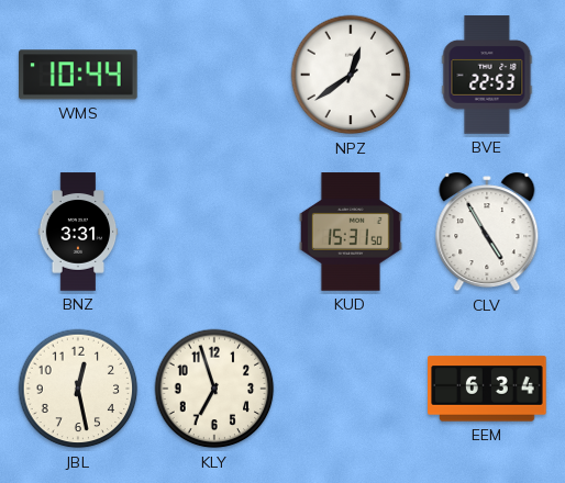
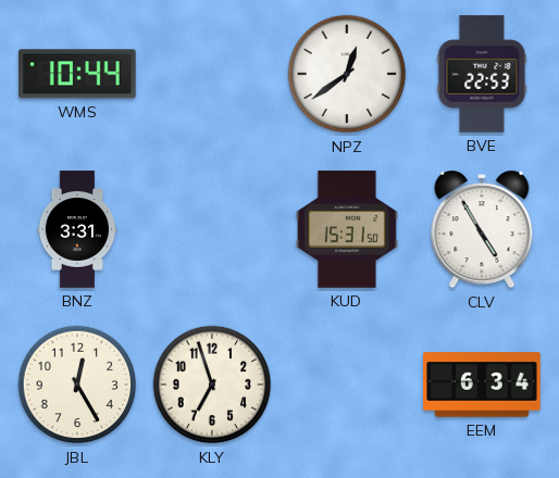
JBL: 12:28 -> 12:25
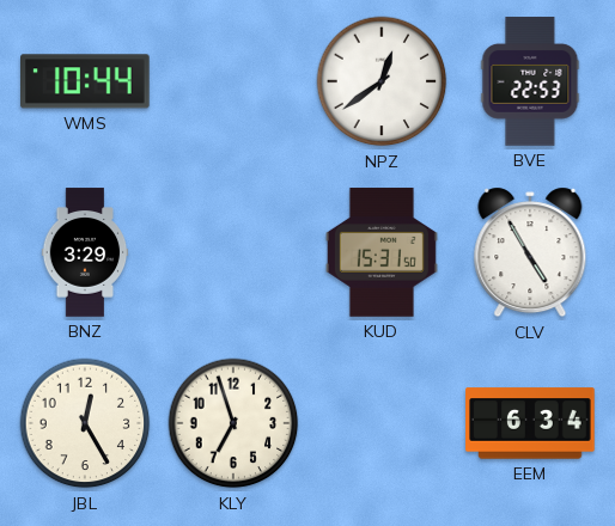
BNZ: 3:31 -> 3:29
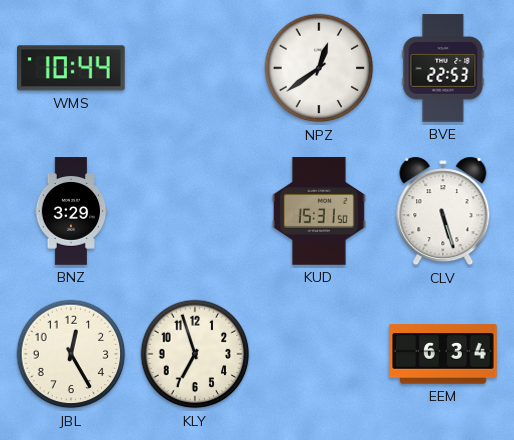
CLV: 4:55 -> 5:27
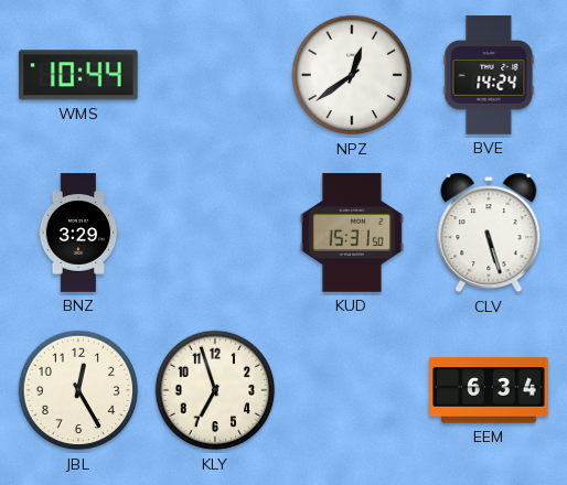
BVE: 22:53 -> 14:24
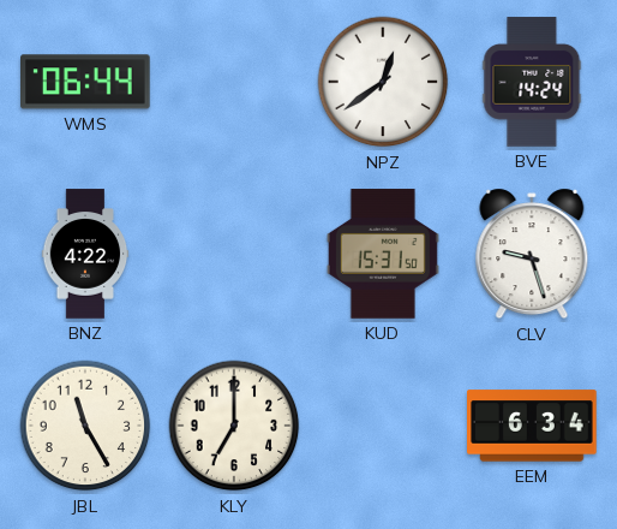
WMS: 10:44 -> 06:44
BNZ: 3:29 -> 4:22
CLV: 5:27 -> 9:27
JBL: 12:25 -> 11:25
KLY: 6:57 -> 7:00
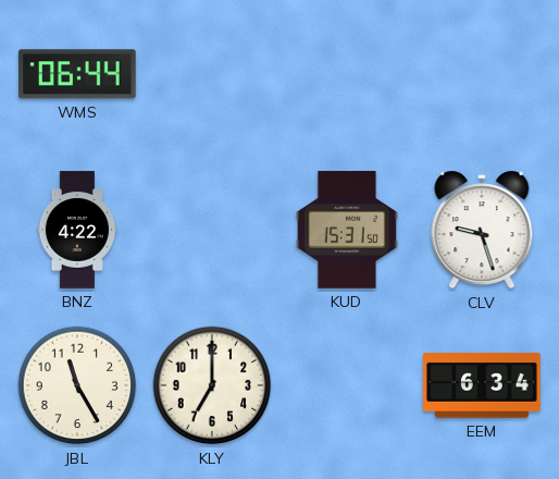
NPZ: 12:39 -> none
BVE: 14:24 -> none
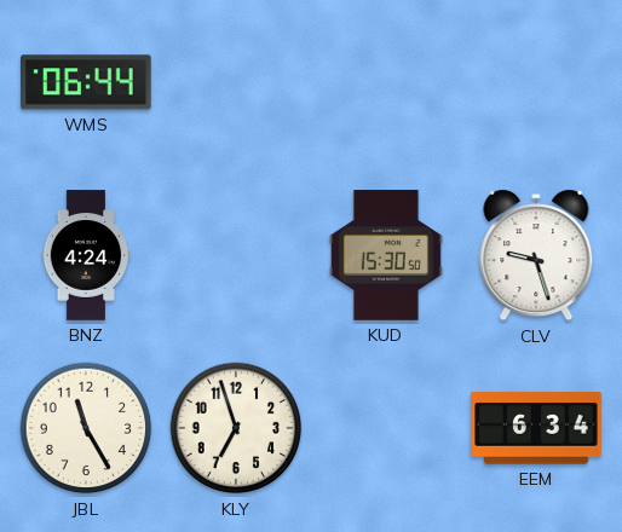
BNZ: 4:22 -> 4:24
KUD: 15:31 -> 15:30
KLY: 7:00 -> 6:57
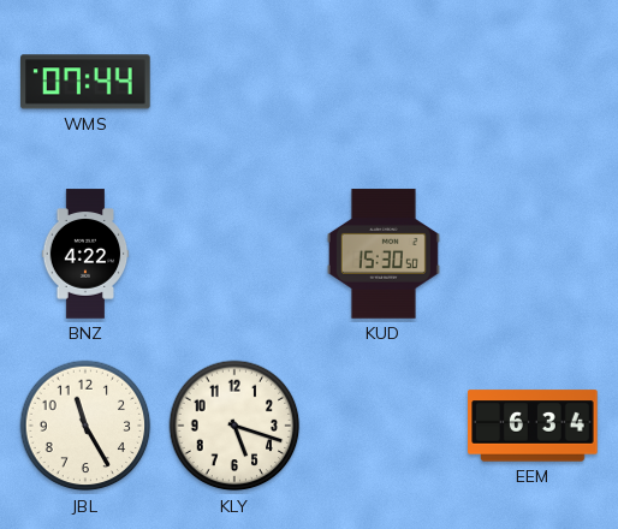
WMS: 06:44 -> 07:44
BNZ: 4:24 -> 4:22
CLV: 9:27 -> none
KLY: 6:57 -> 5:18
